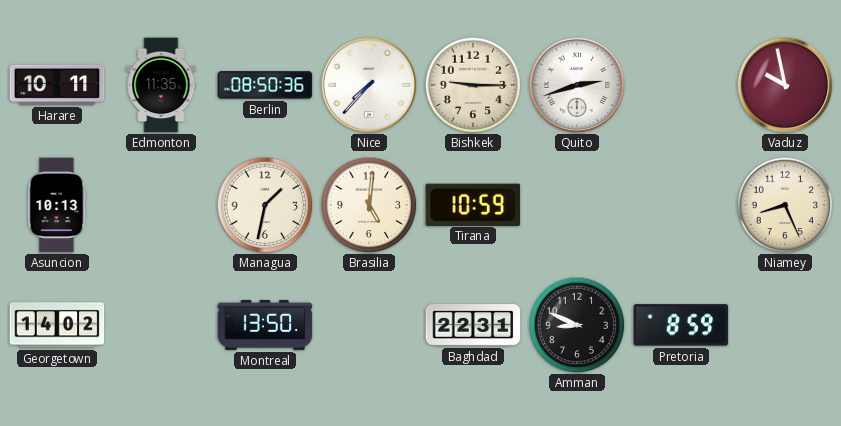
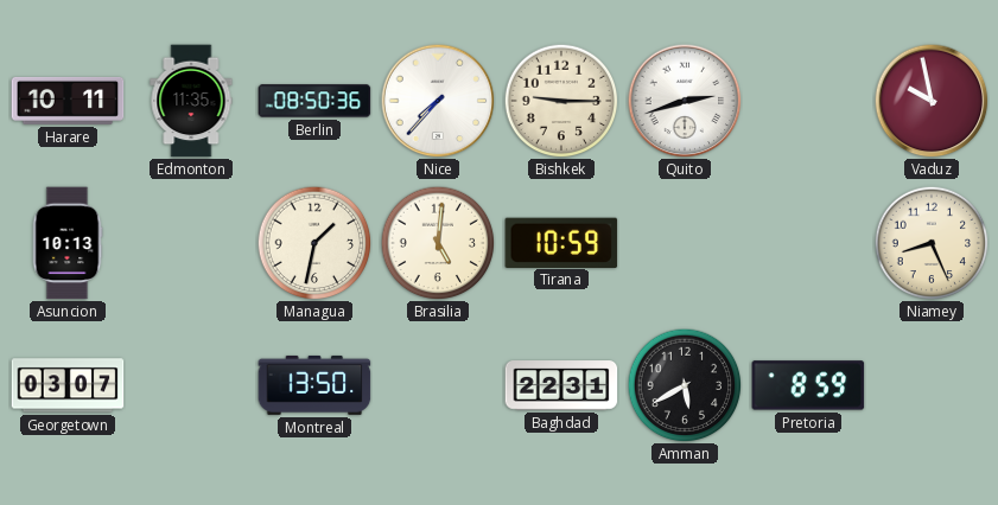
Georgetown: 14:02 -> 03:07
Amman: 8:49 -> 5:40
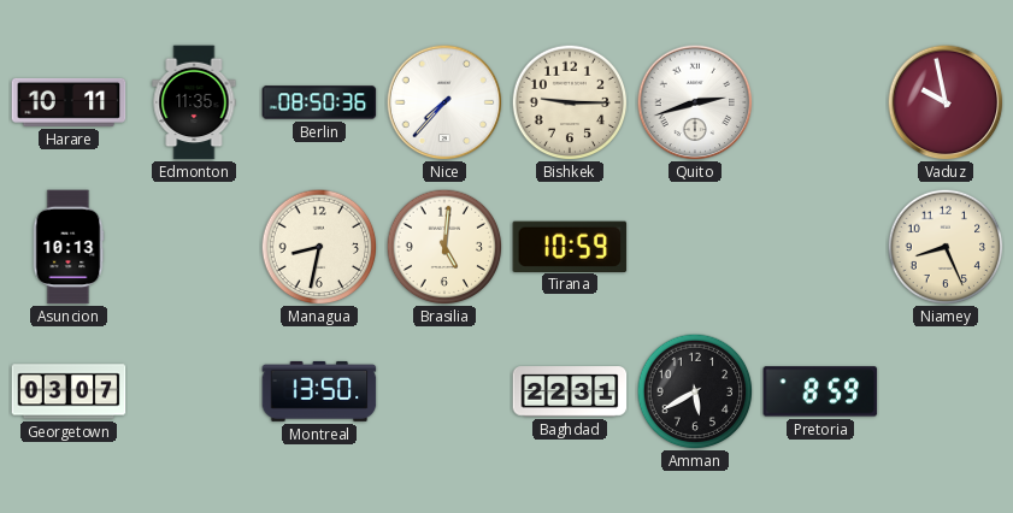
Managua: 1:32 -> 8:32
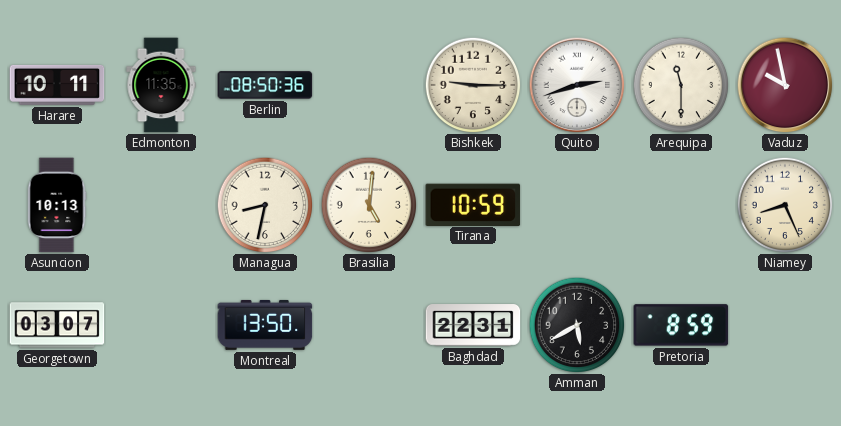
Nice: 7:37 -> none
Arequipa: none -> 11:30
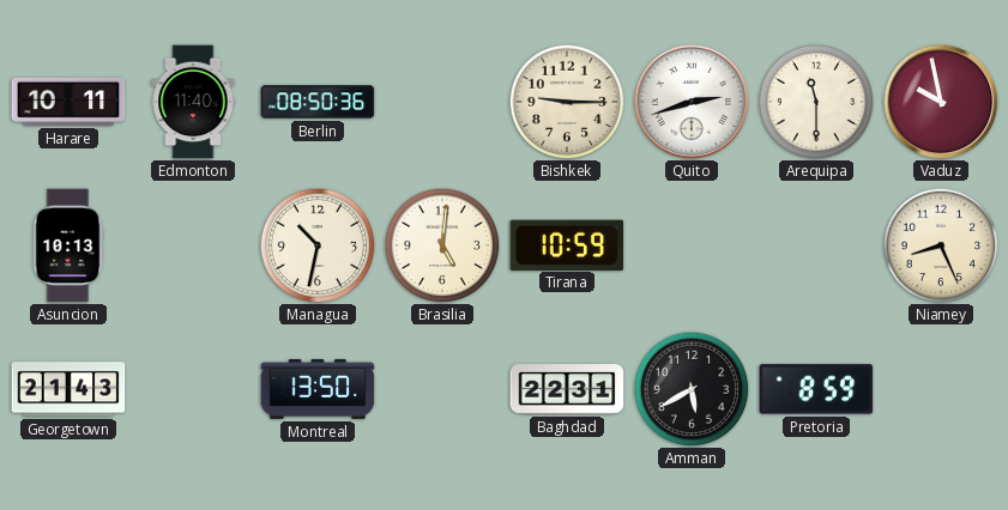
Edmonton: 11:35 -> 11:40
Managua: 8:32 -> 10:32
Georgetown: 03:07 -> 21:43
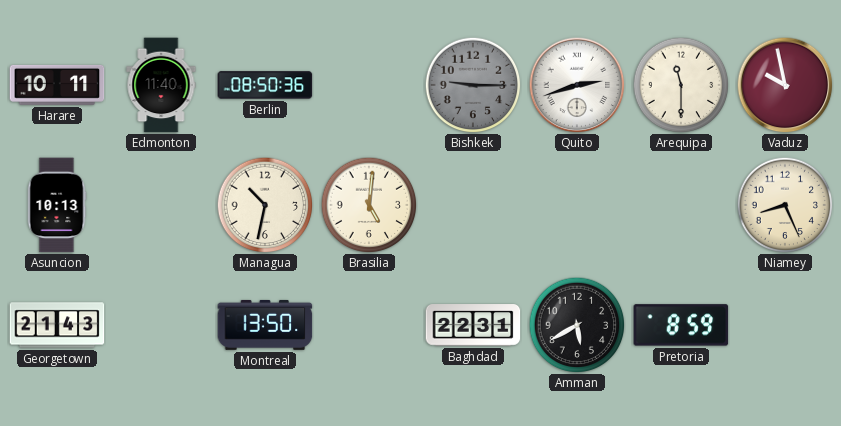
Bishkek dial: cream -> grey
Tirana: 10:59 -> none
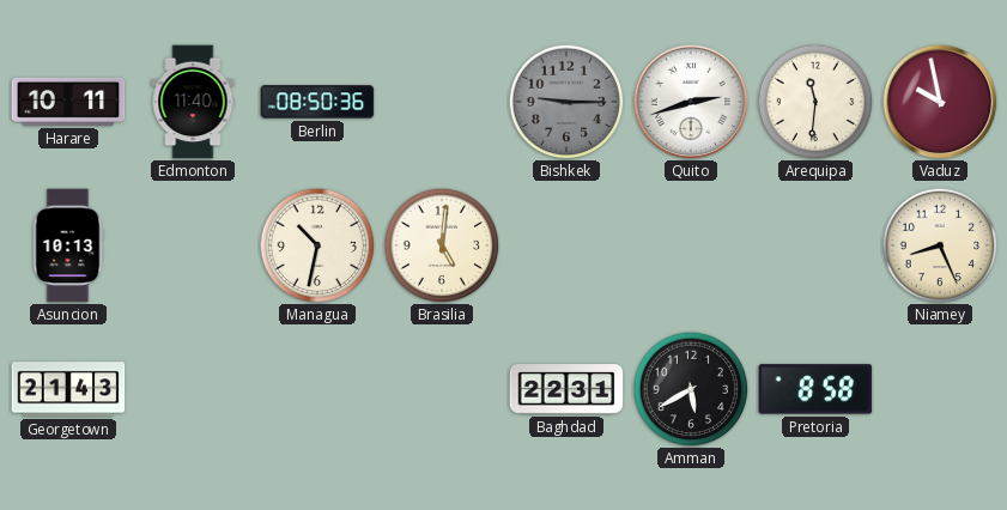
Arequipa: 11:30 -> 11:31
Montreal: 13:50 -> none
Pretoria: 8:59 -> 8:58
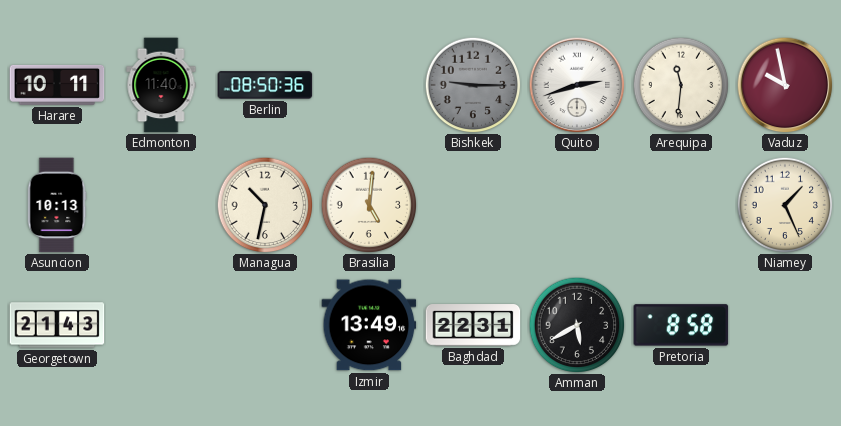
Niamey: 8:26 -> 1:26
Izmir: none -> 13:49
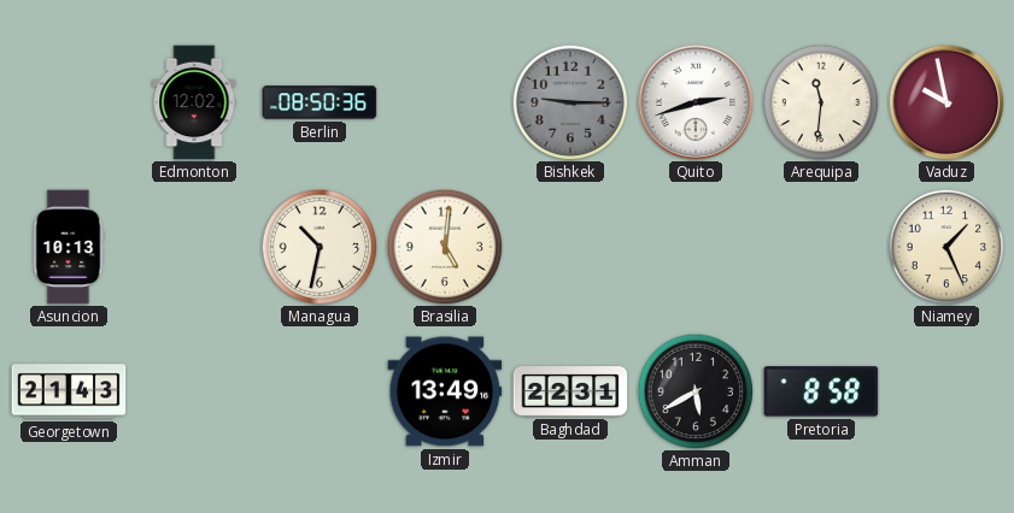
Harare: 10:11 -> none
Edmonton: 11:40 -> 12:02
